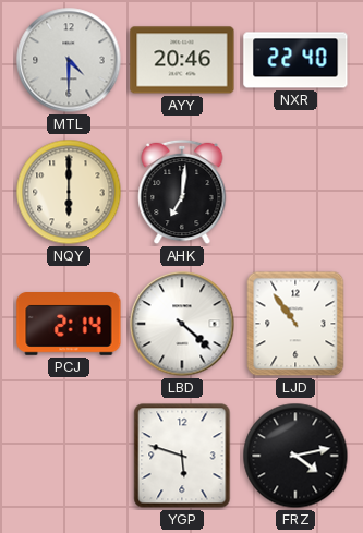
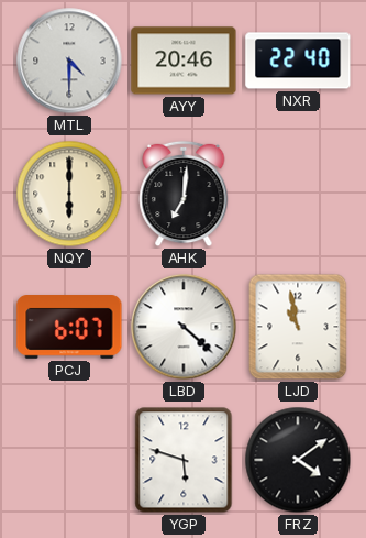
PCJ: 2:14 -> 6:07
LJD: 10:54 -> 10:58
FRZ: 4:13 -> 4:09
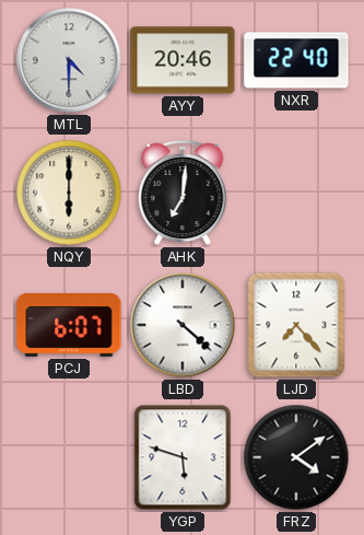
LJD: 10:58 -> 7:23
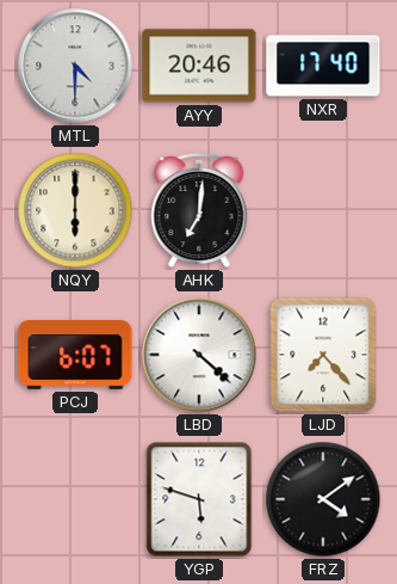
NXR: 22:40 -> 17:40
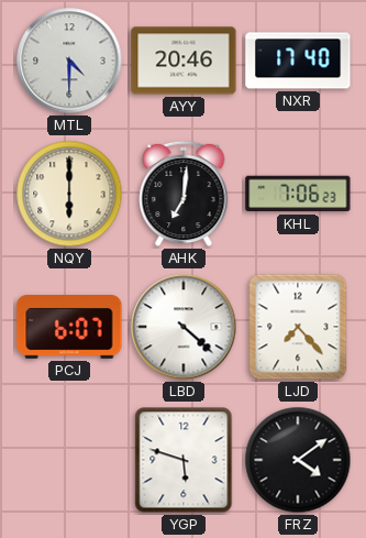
KHL: none -> 7:06
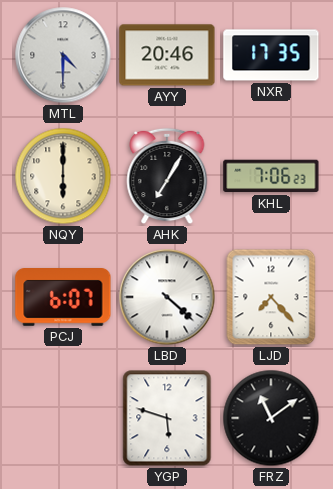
NXR: 17:40 -> 17:35
AHK: 7:01 -> 7:05
FRZ: 4:09 -> 11:09
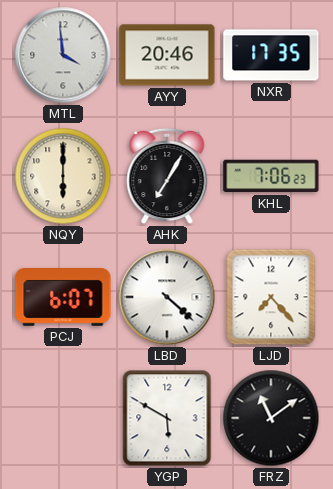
MTL: 4:30 -> 3:59
YGP: 5:48 -> 5:50
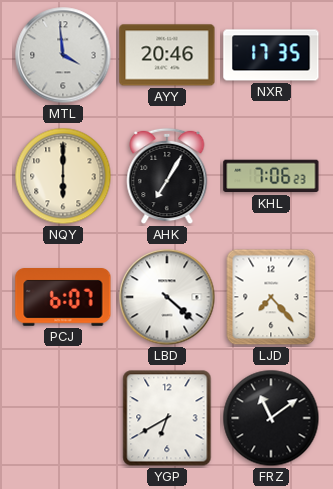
YGP: 5:50 -> 6:40
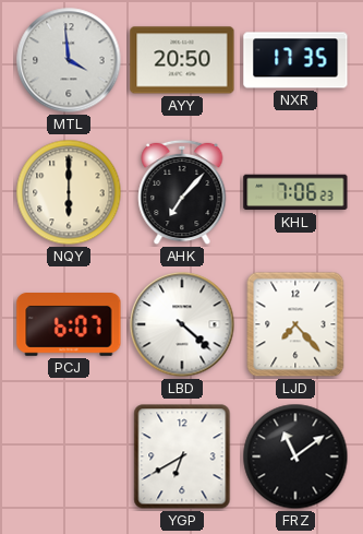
AYY: 20:46 -> 20:50
AHK: 7:05 -> 7:07
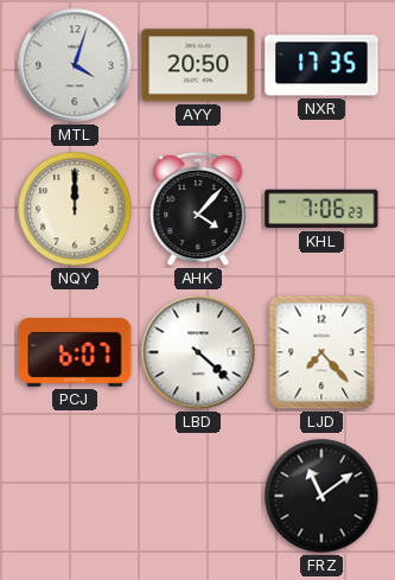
MTL: 3:59 -> 4:03
NQY: 6:00 -> 12:00
AHK: 7:07 -> 4:07
YGP: 6:40 -> none
